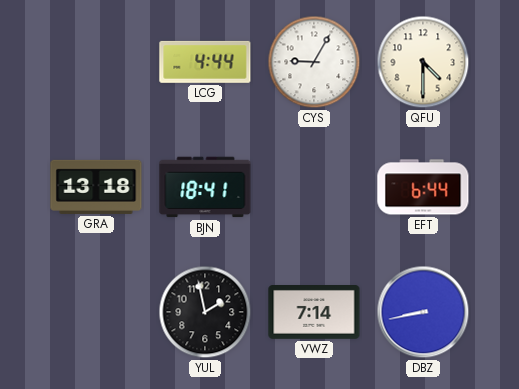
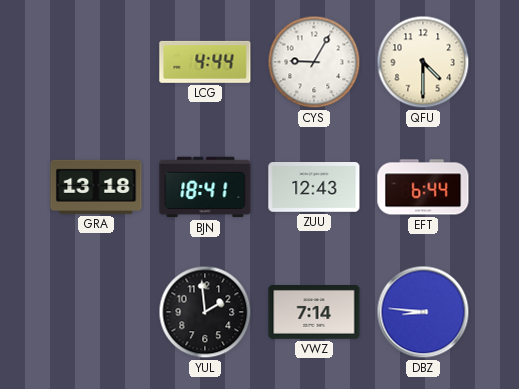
ZUU: none -> 12:43
YUL: 1:58 -> 1:59
DBZ: 8:43 -> 8:46
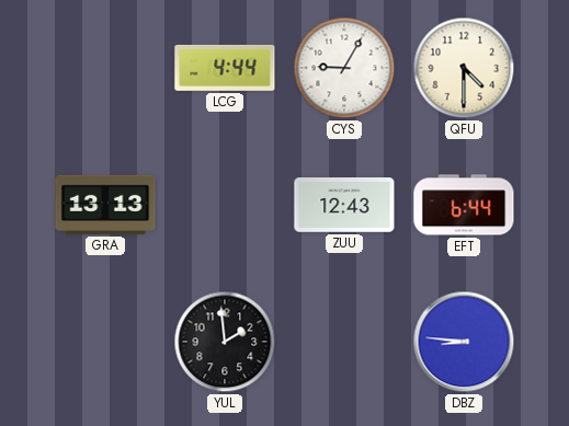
GRA: 13:18 -> 13:13
BJN: 18:41 -> none
VWZ: 7:14 -> none
